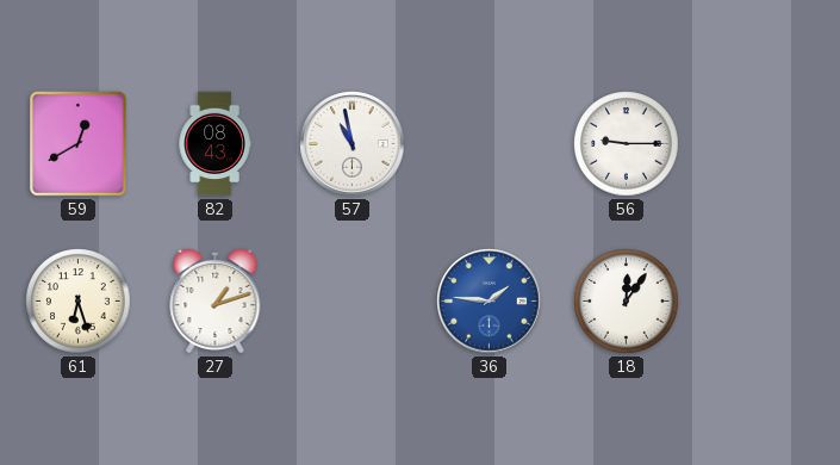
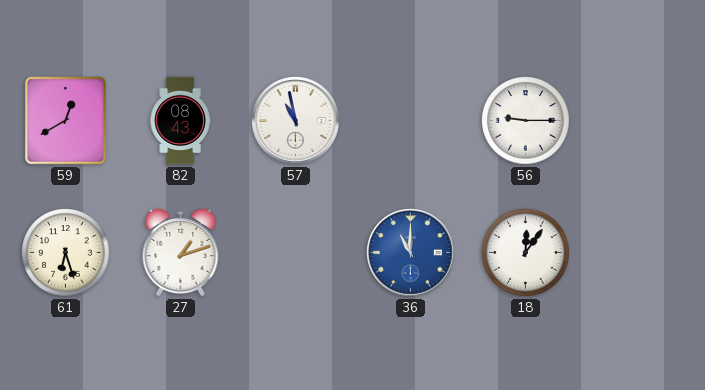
36: 1:46 -> 11:00
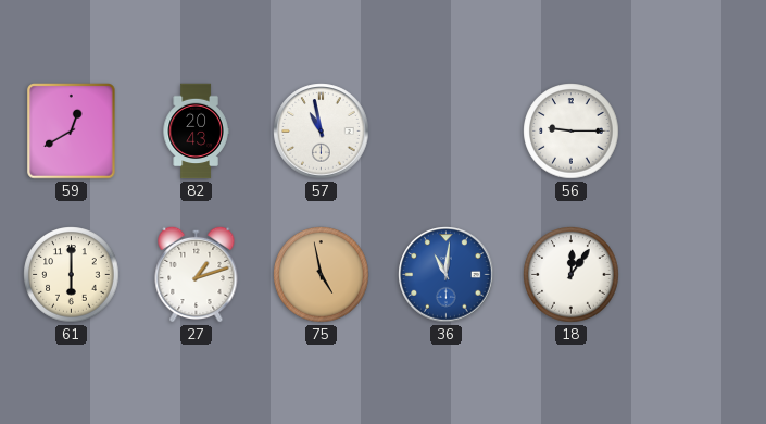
82: 08:43 -> 20:43
61: 6:27 -> 6:00
75: none -> 4:58
36: 11:00 -> 11:01
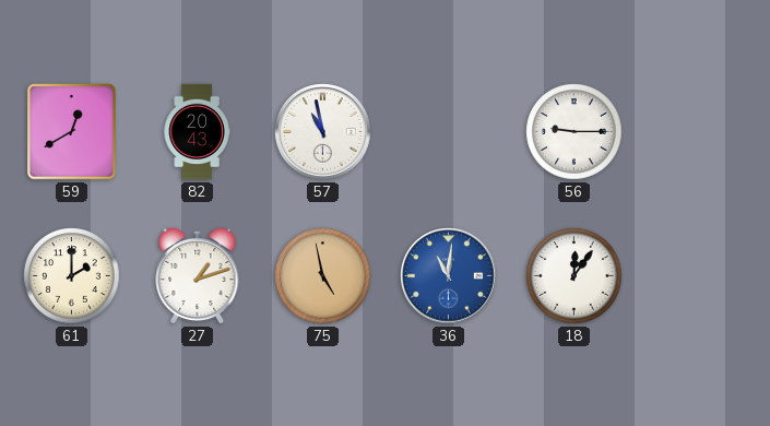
61: 6:00 -> 2:00
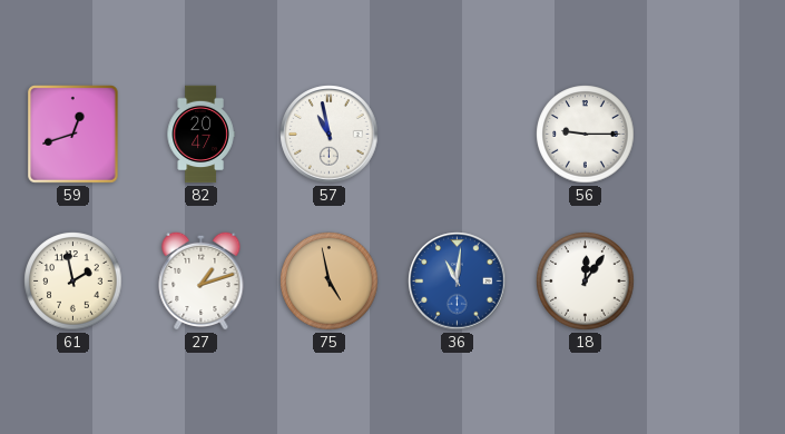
59: 12:40 -> 12:42
82: 20:43 -> 20:47
61: 2:00 -> 1:58
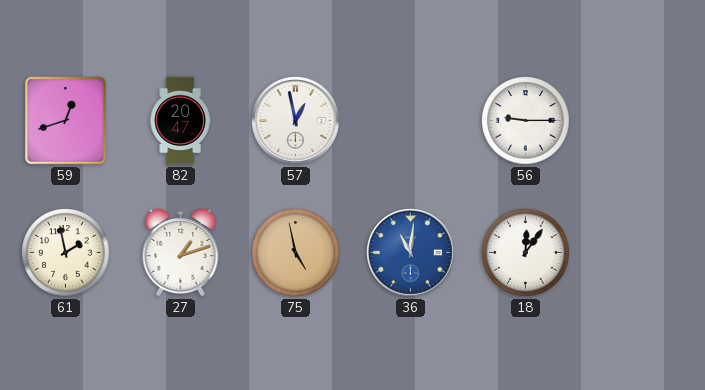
57: 10:58 -> 12:58
